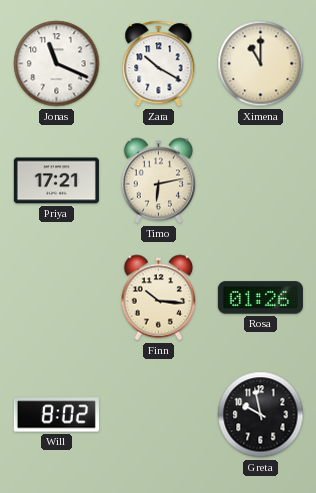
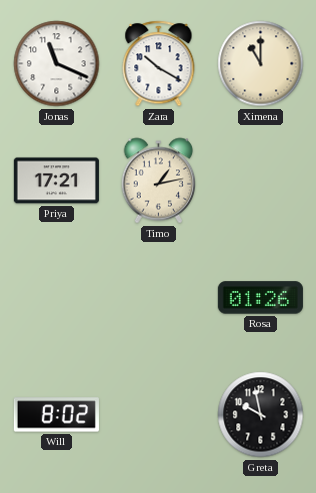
Timo: 6:13 -> 1:13
Finn: 10:16 -> none
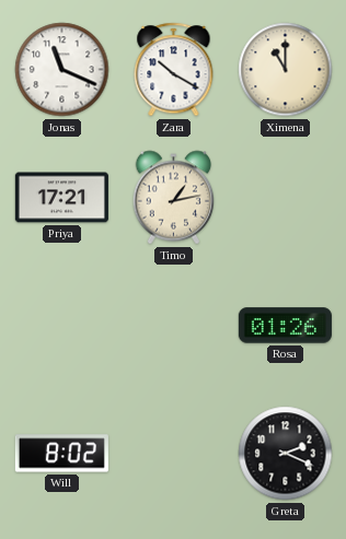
Greta: 9:58 -> 2:19
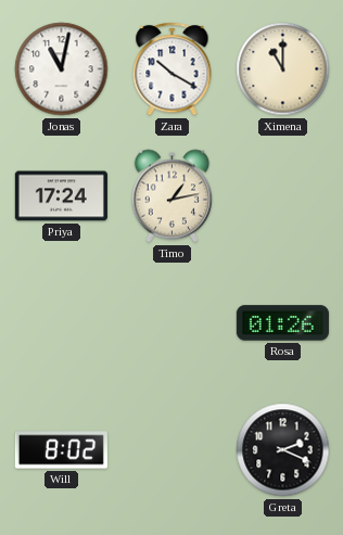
Jonas: 11:19 -> 11:02
Priya: 17:21 -> 17:24
